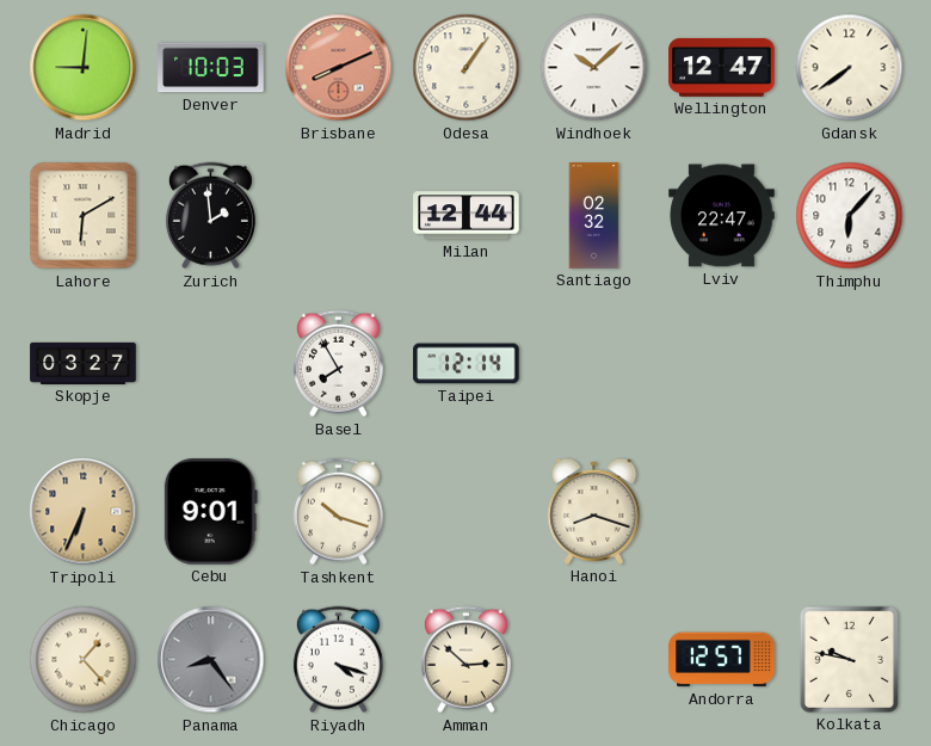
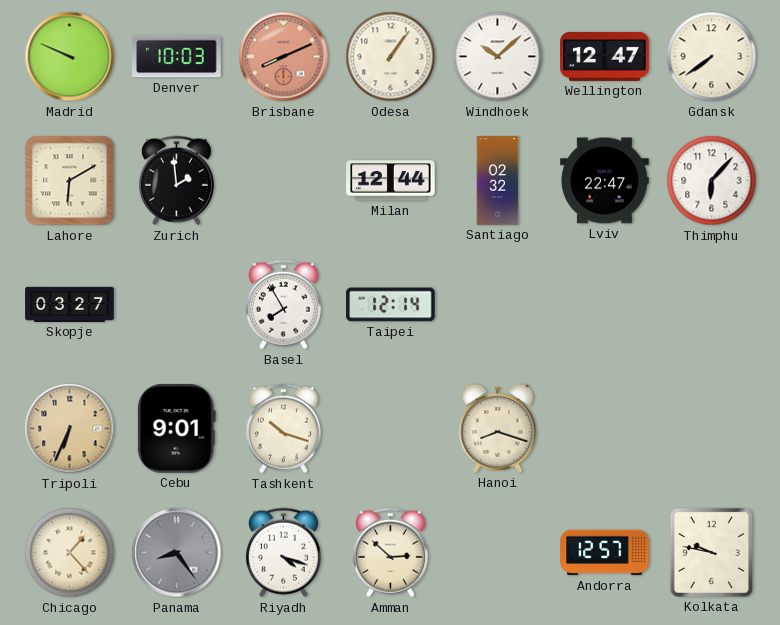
Madrid: 9:01 -> 9:49
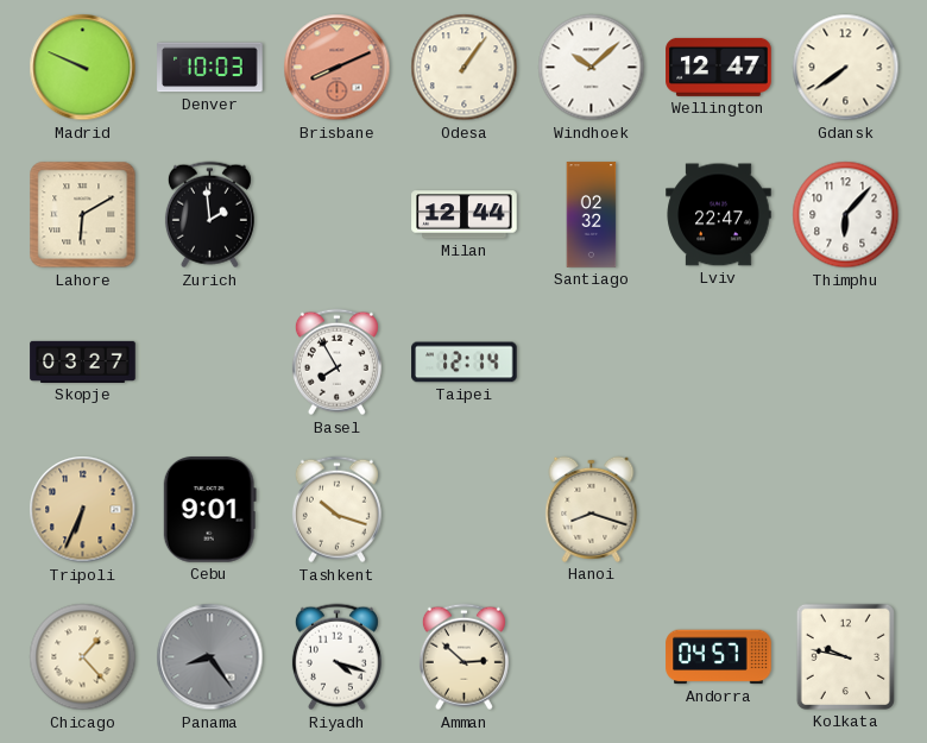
Andorra: 12:57 -> 04:57
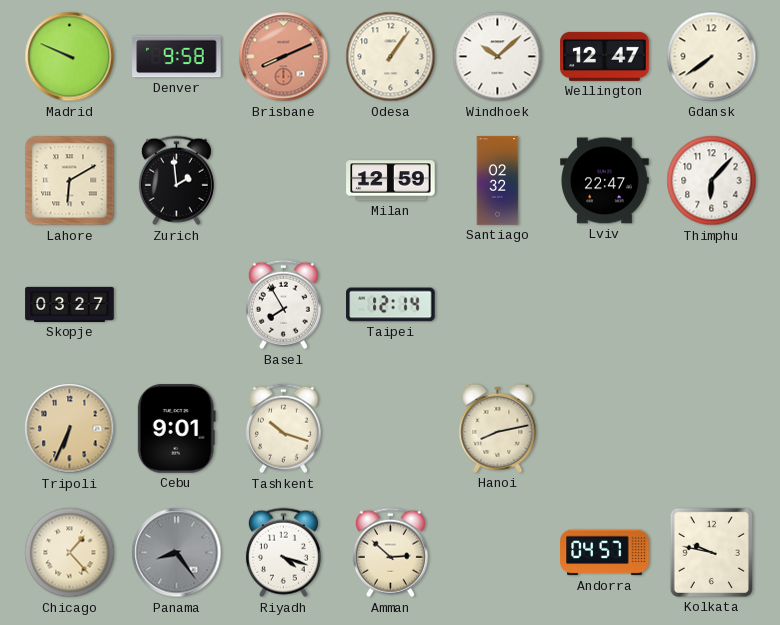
Denver: 10:03 -> 9:58
Milan: 12:44 -> 12:59
Hanoi: 8:18 -> 8:13
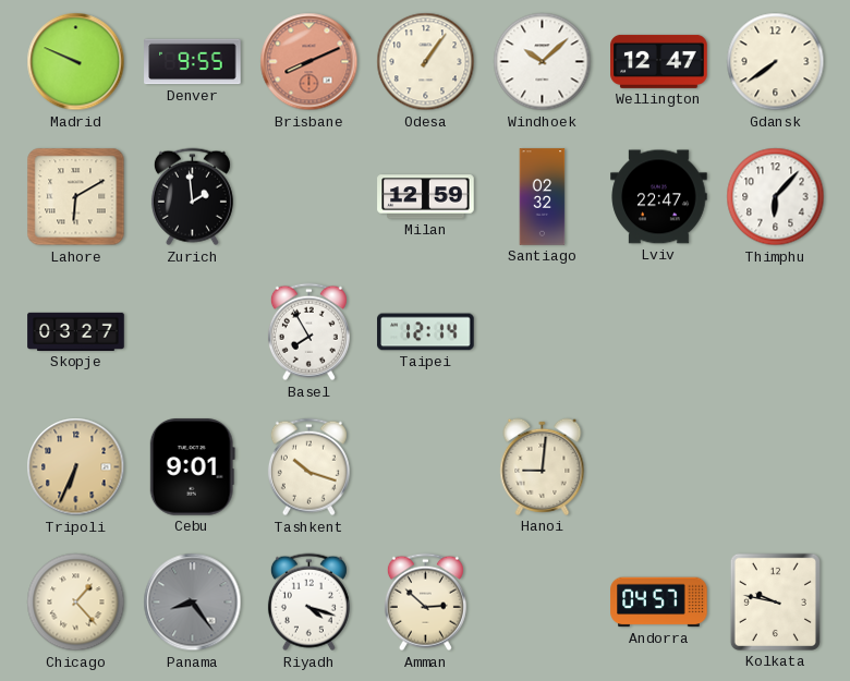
Denver: 9:58 -> 9:55
Hanoi: 8:13 -> 9:01
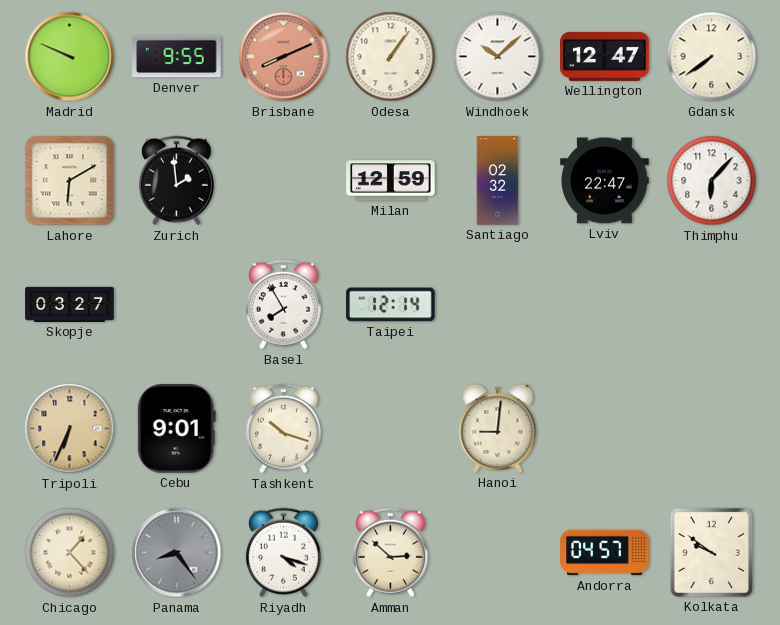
Kolkata: 9:47 -> 9:51
